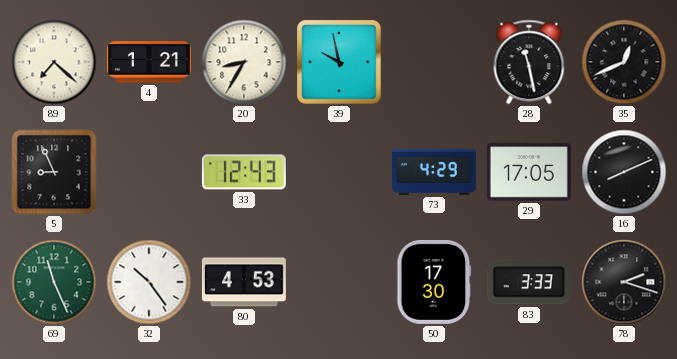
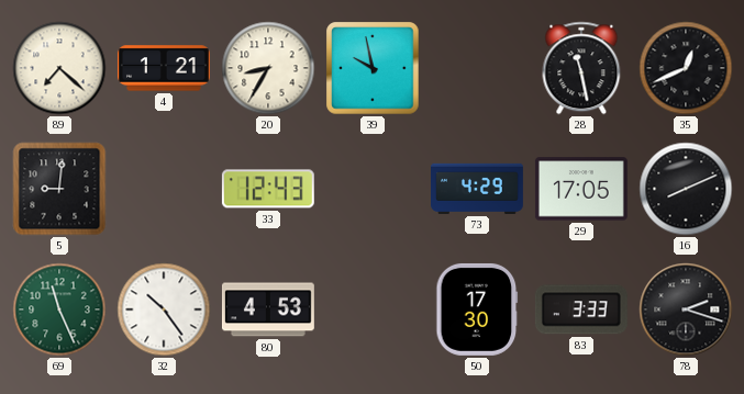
5: 8:56 -> 9:01
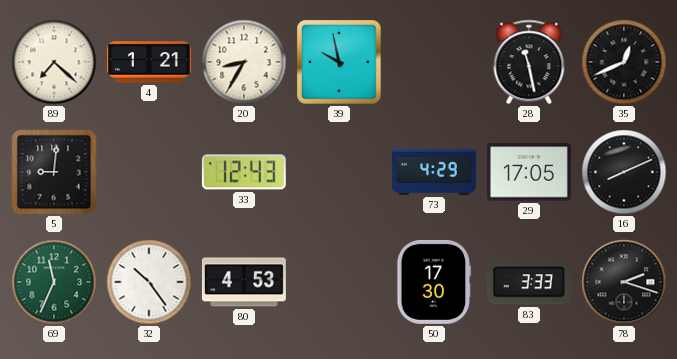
69: 11:26 -> 11:34
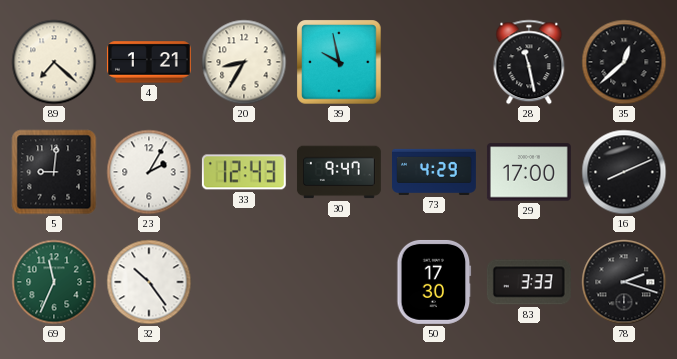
35: 12:41 -> 12:38
23: none -> 2:05
30: none -> 9:47
29: 17:05 -> 17:00
80: 4:53 -> none
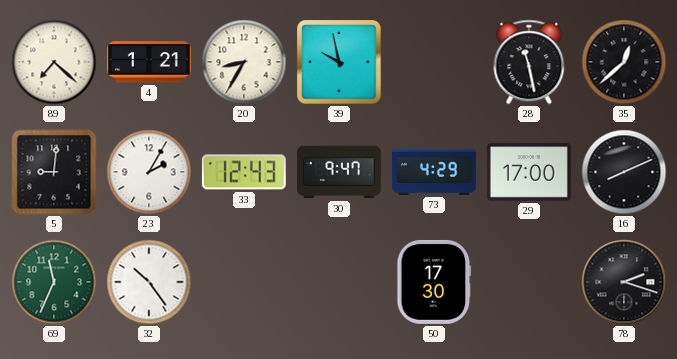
83: 3:33 -> none
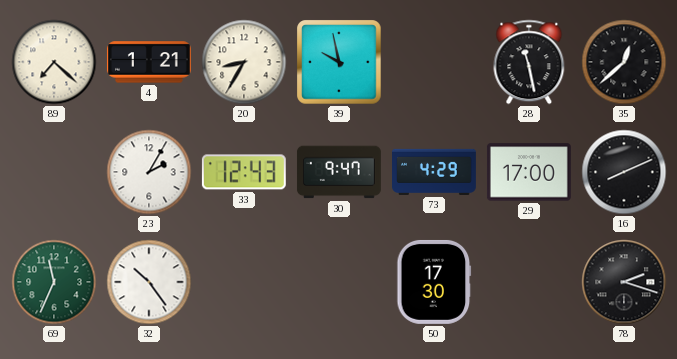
5: 9:01 -> none
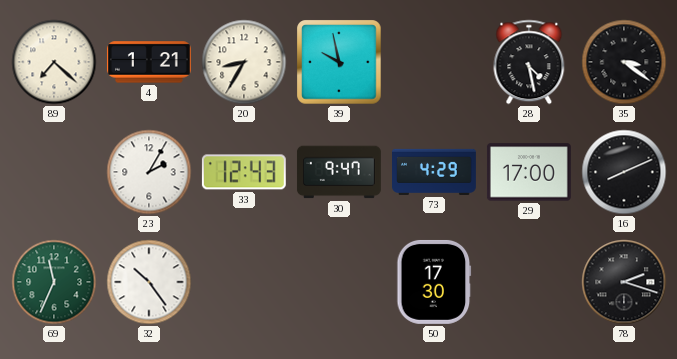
28: 11:28 -> 4:28
35: 12:38 -> 3:21
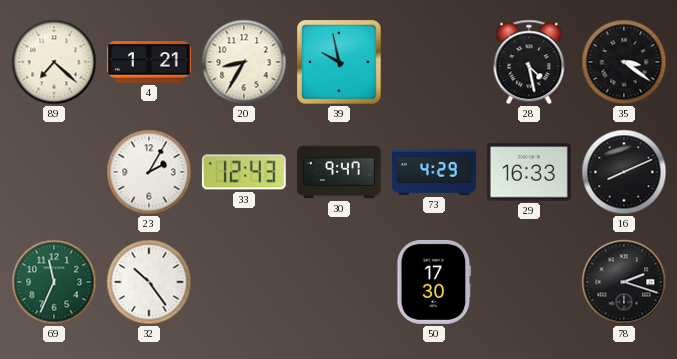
29: 17:00 -> 16:33
